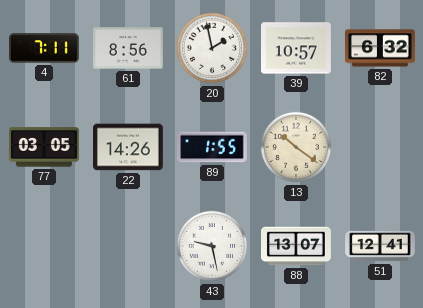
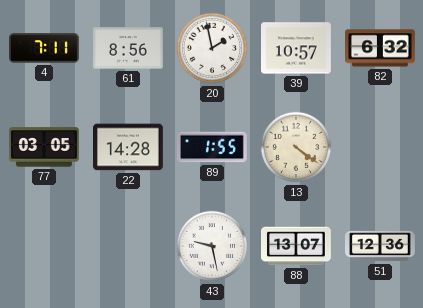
22: 14:26 -> 14:28
13: 10:21 -> 4:21
51: 12:41 -> 12:36
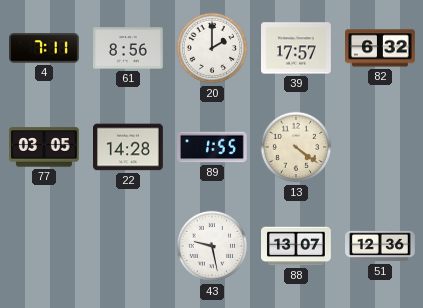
20: 1:58 -> 2:00
39: 10:57 -> 17:57
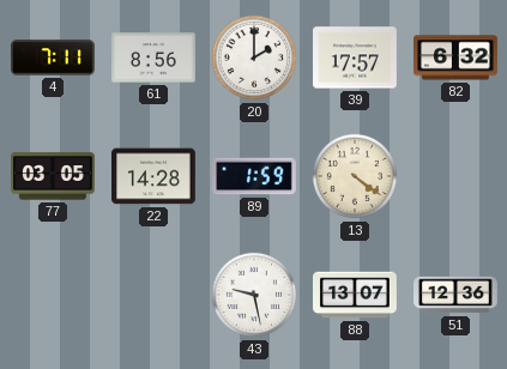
89: 1:55 -> 1:59
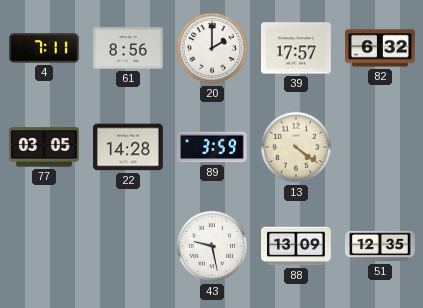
89: 1:59 -> 3:59
88: 13:07 -> 13:09
51: 12:36 -> 12:35
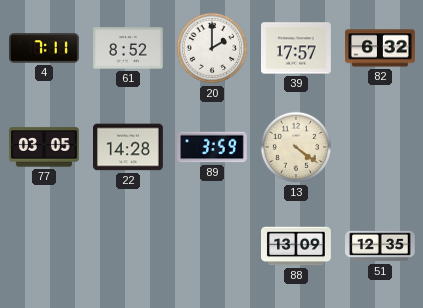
61: 8:56 -> 8:52
43: 9:28 -> none
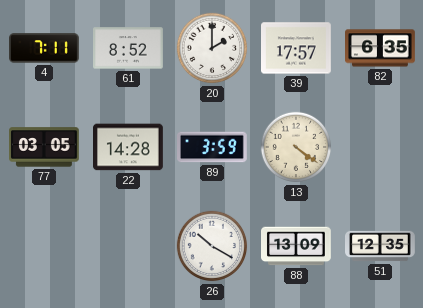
82: 6:32 -> 6:35
26: none -> 10:20
